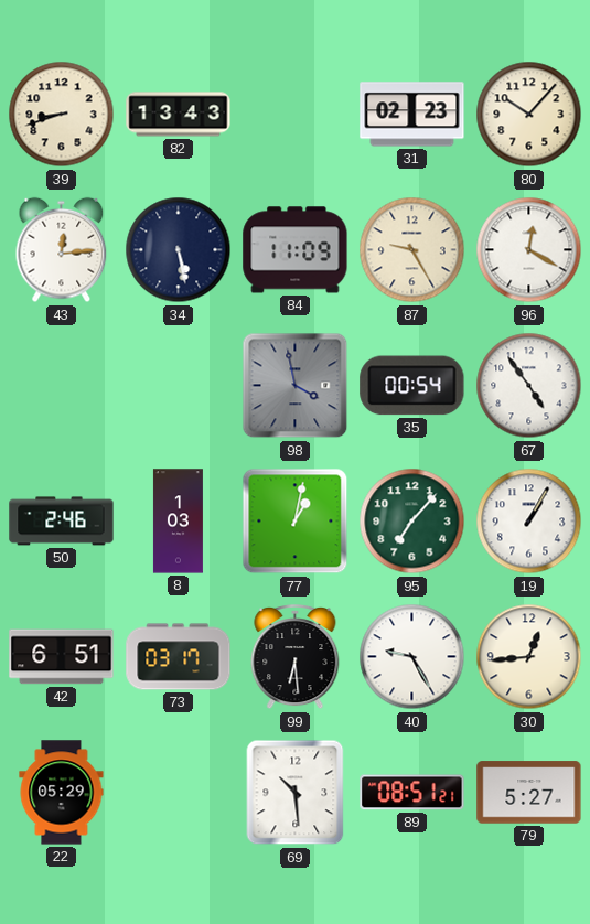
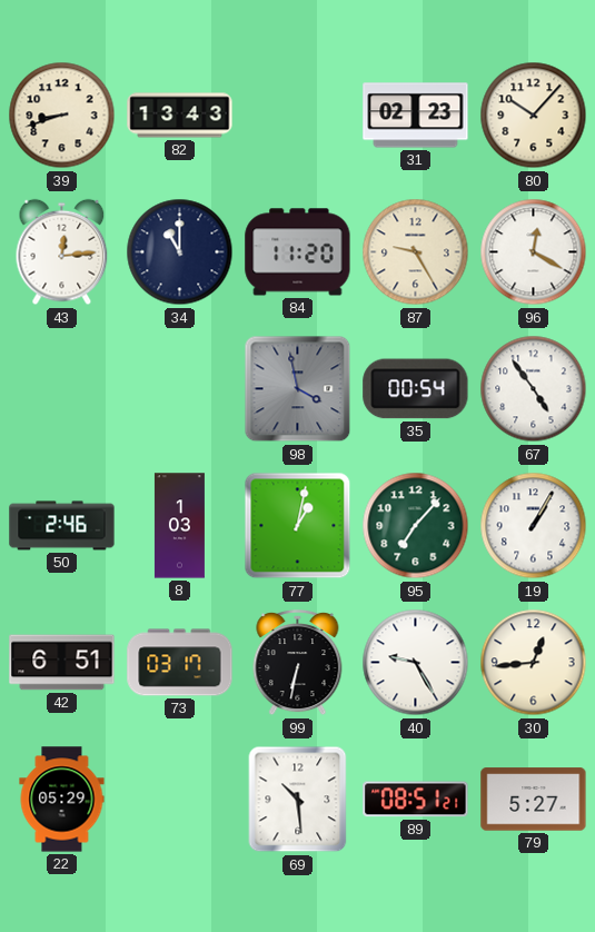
34: 5:28 -> 11:00
84: 11:09 -> 11:20
99: 6:29 -> 6:32
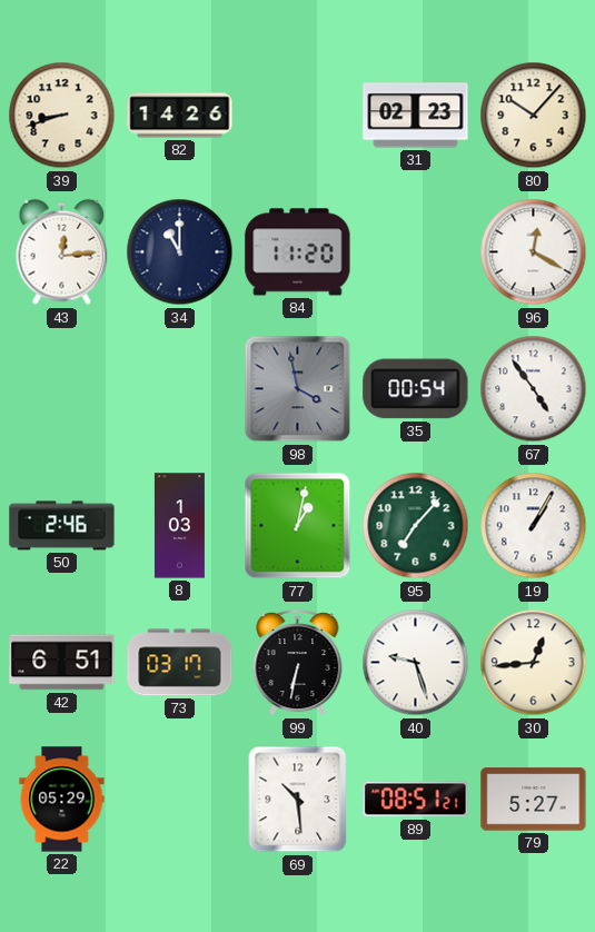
82: 13:43 -> 14:26
87: 9:25 -> none
40: 9:25 -> 9:27
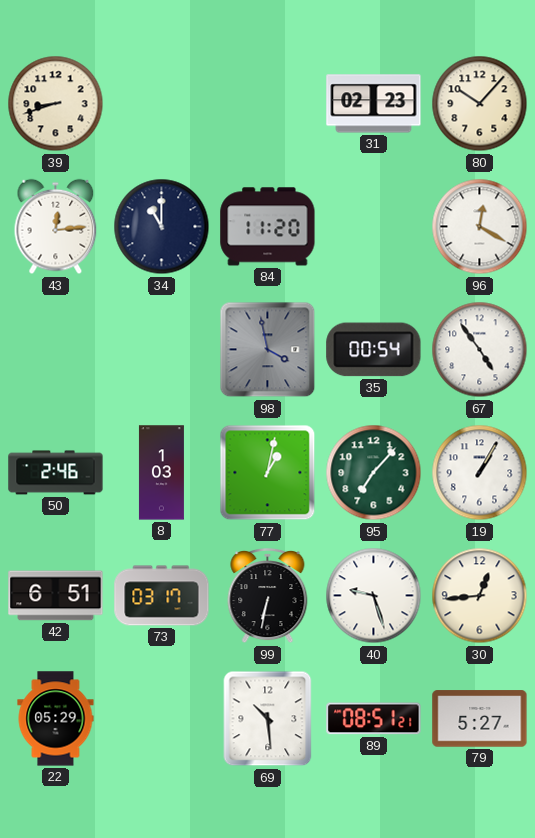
82: 14:26 -> none
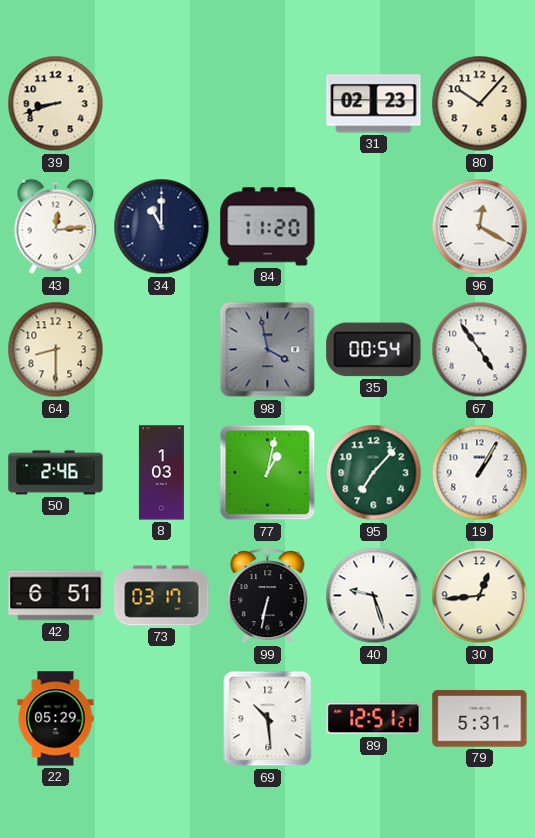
64: none -> 8:30
89: 08:51 -> 12:51
79: 5:27 -> 5:31
